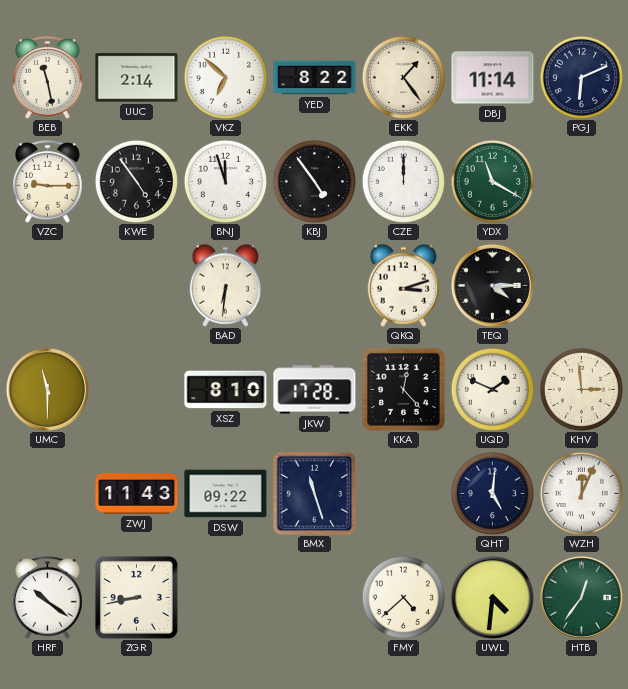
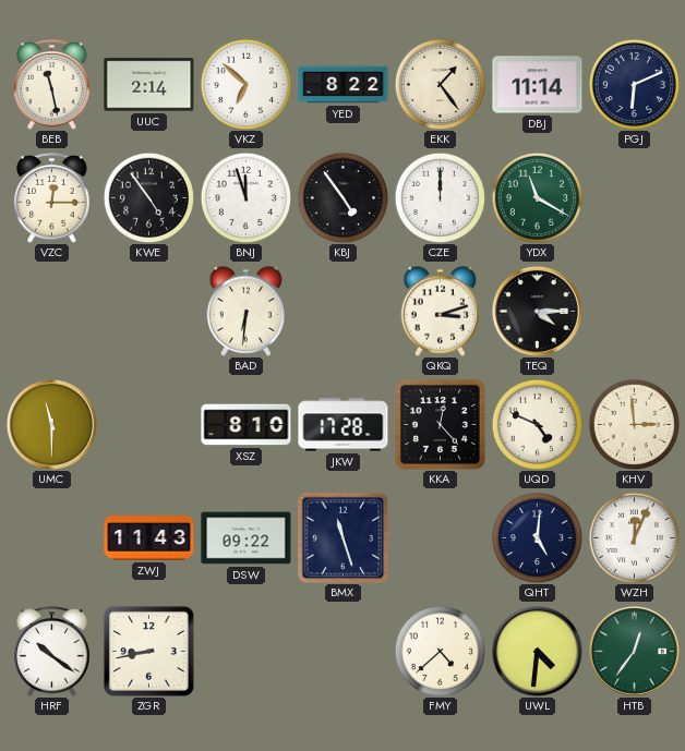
VZC: 9:15 -> 12:15
UQD: 1:49 -> 4:49
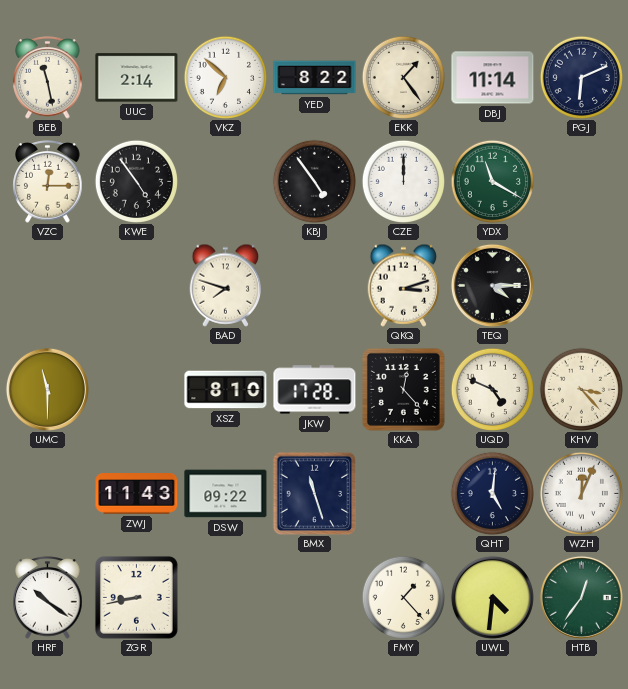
BNJ: 11:57 -> none
BAD: 6:31 -> 7:48
KHV: 2:59 -> 3:23
FMY: 4:38 -> 1:23
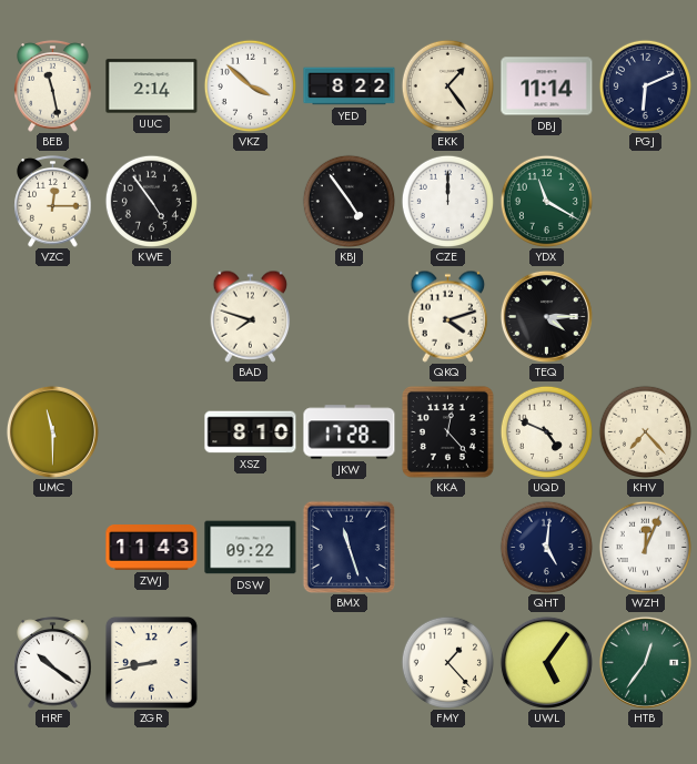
VKZ: 6:52 -> 3:52
QKQ: 3:12 -> 4:12
KHV: 3:23 -> 7:23
UWL: 4:31 -> 5:06
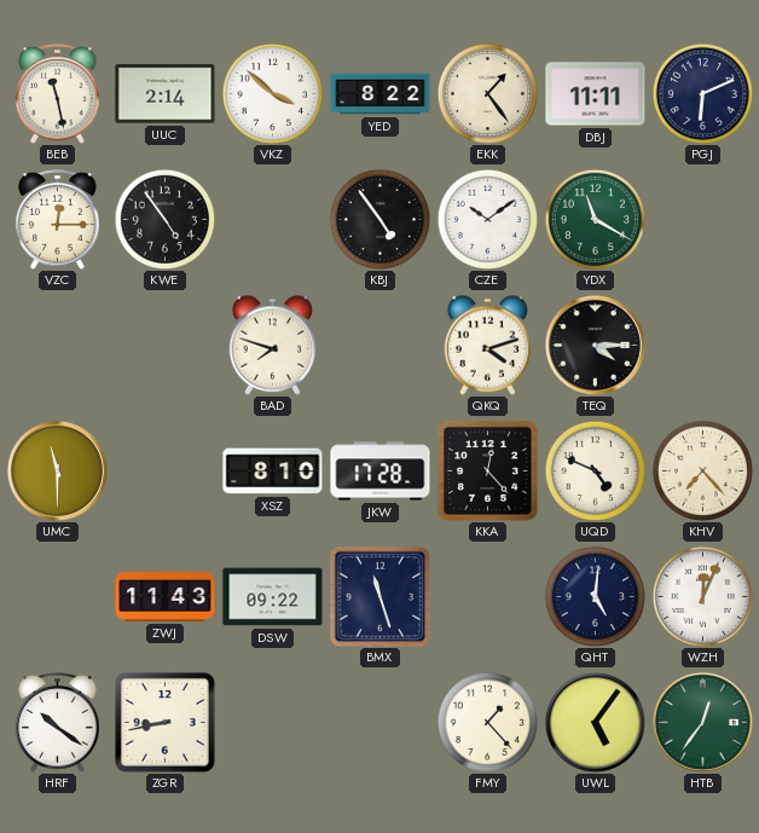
DBJ: 11:14 -> 11:11
CZE: 12:00 -> 10:09
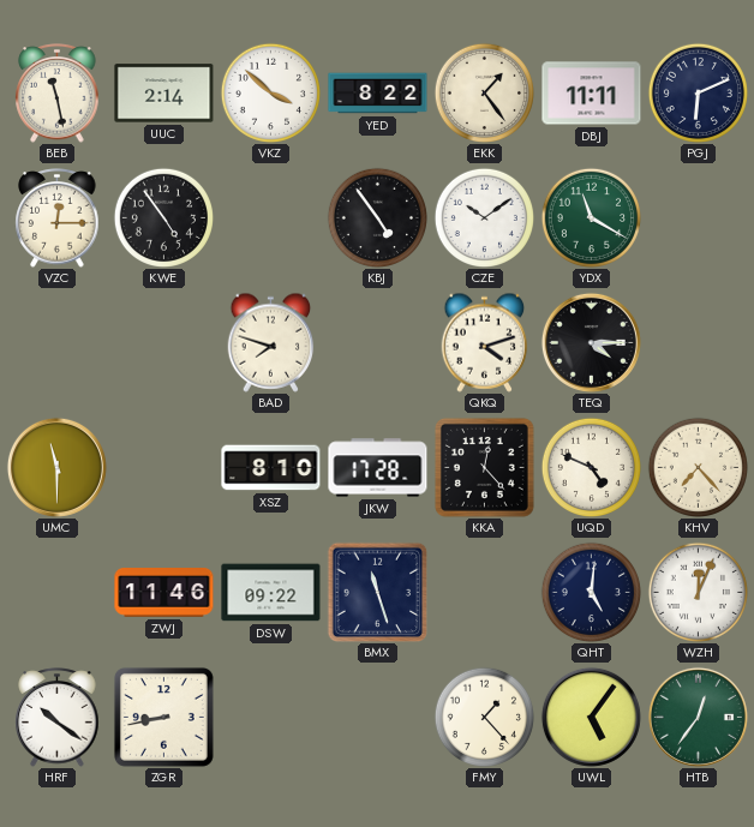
ZWJ: 11:43 -> 11:46
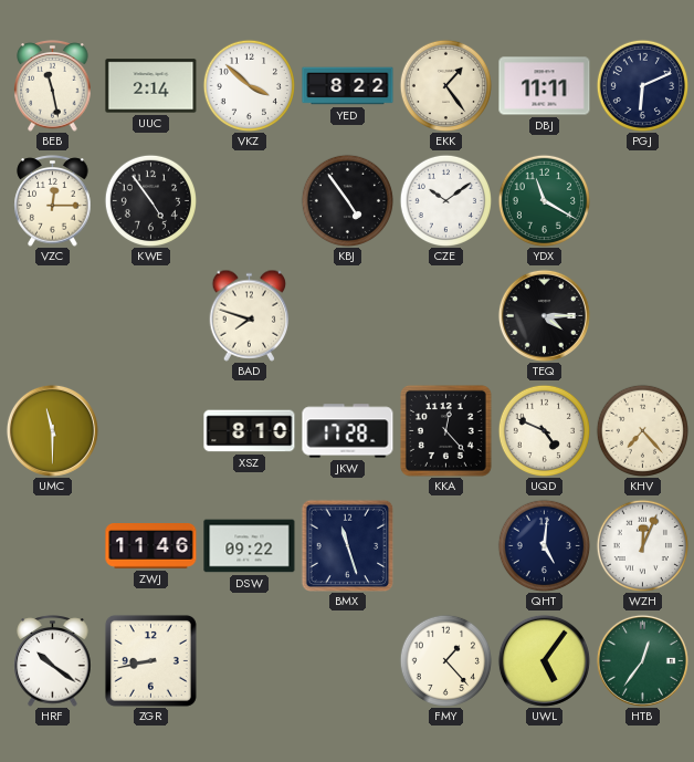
QKQ: 4:12 -> none
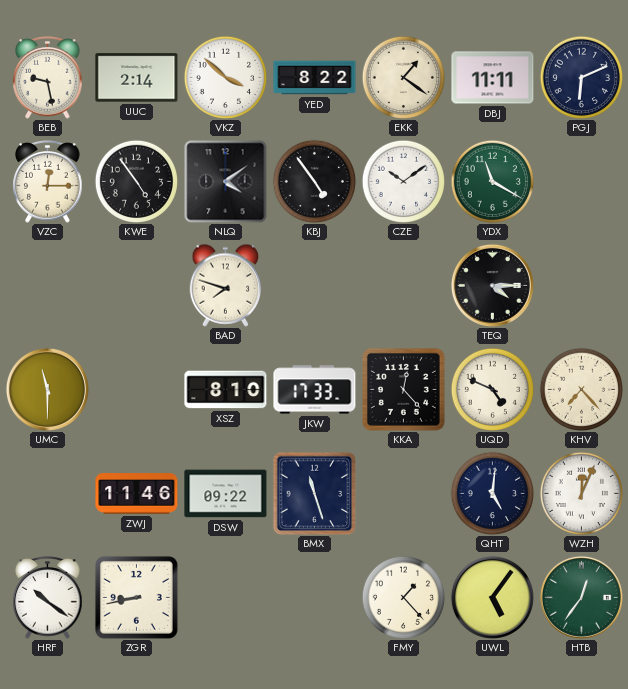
BEB: 11:28 -> 9:28
EKK: 1:24 -> 1:21
NLQ: none -> 4:09
JKW: 17:28 -> 17:33
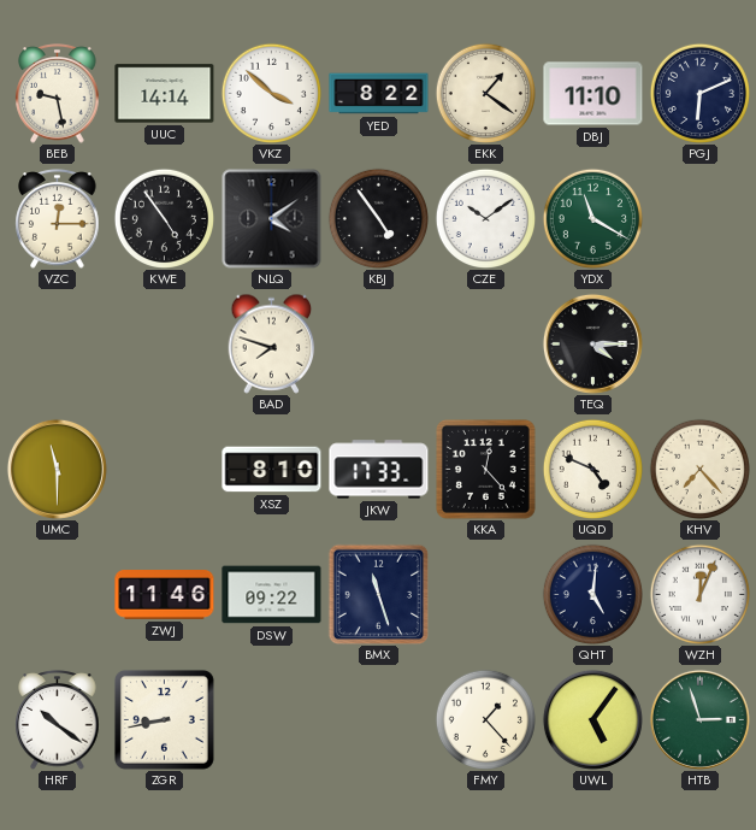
UUC: 2:14 -> 14:14
DBJ: 11:11 -> 11:10
HTB: 12:36 -> 2:57
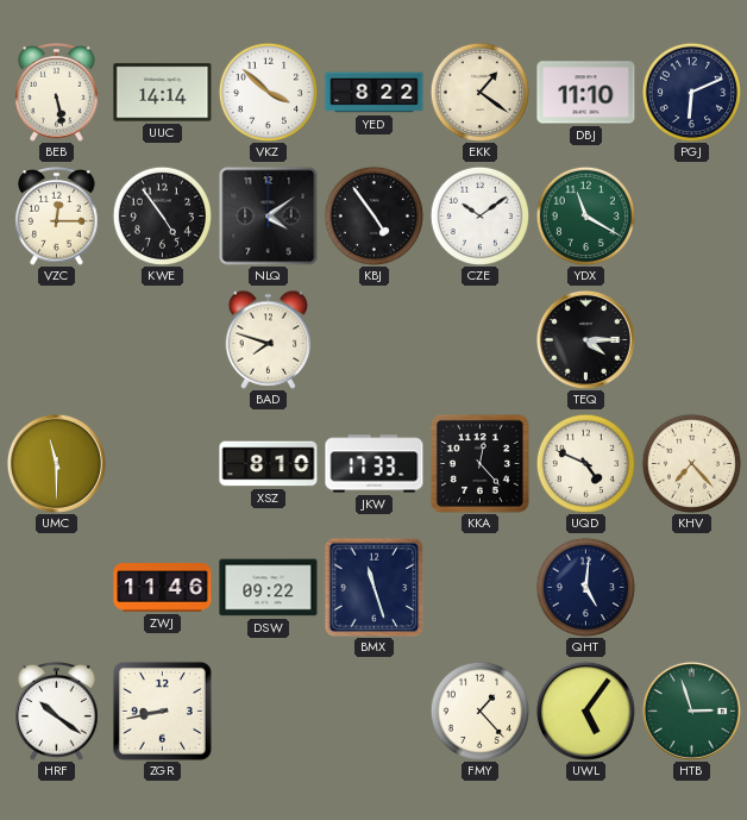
BEB: 9:28 -> 5:28
WZH: 12:04 -> none
